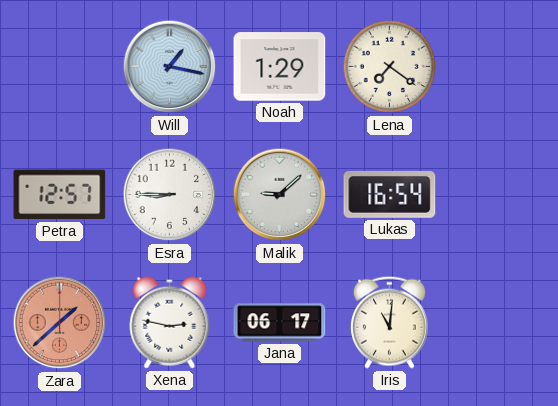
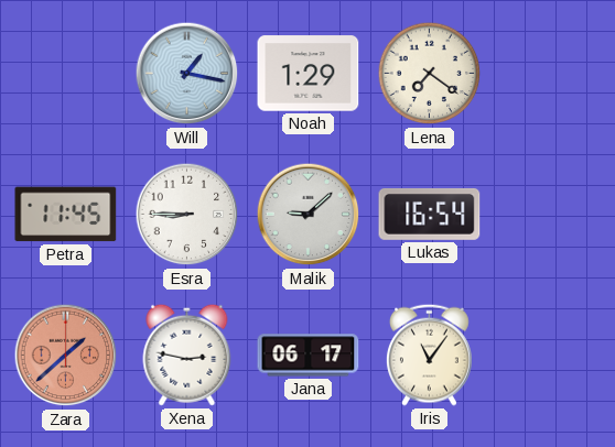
Petra: 12:57 -> 11:45
Iris: 11:01 -> 11:06
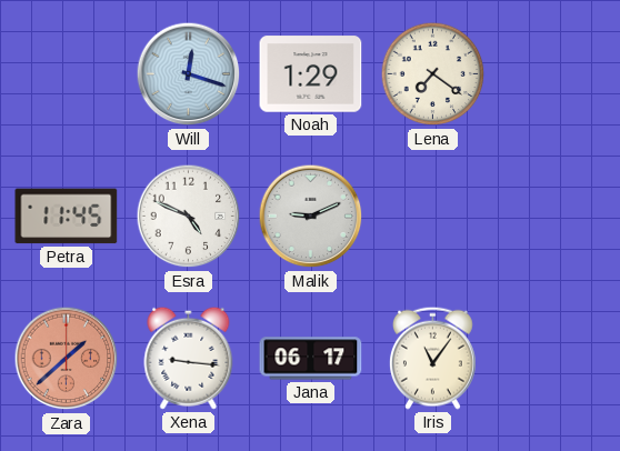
Will: 1:17 -> 12:18
Esra: 8:45 -> 4:49
Malik: 9:08 -> 9:11
Lukas: 16:54 -> none
Xena: 2:47 -> 9:16
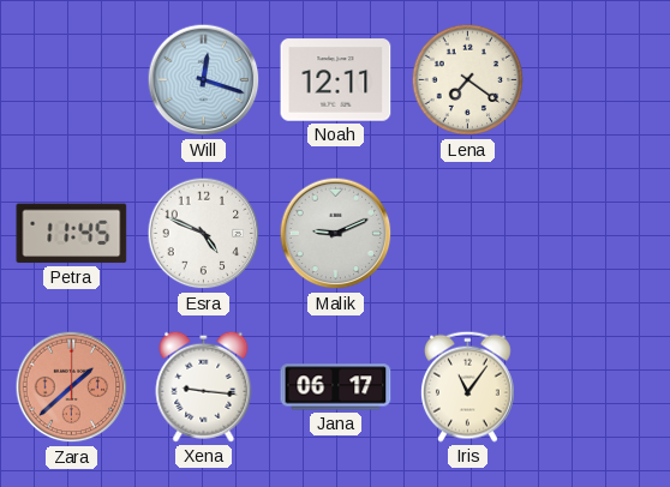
Noah: 1:29 -> 12:11
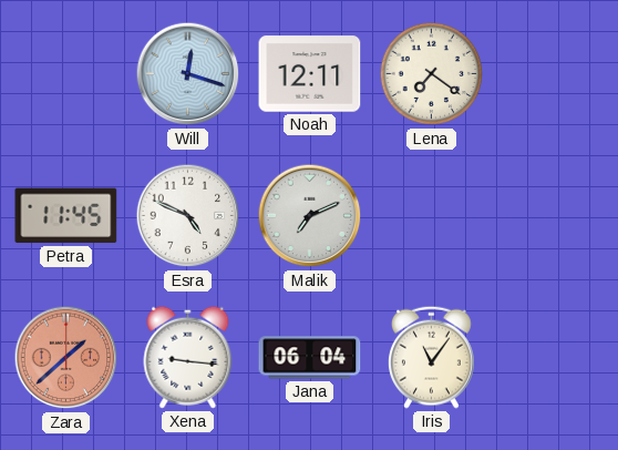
Malik: 9:11 -> 7:11
Jana: 06:17 -> 06:04
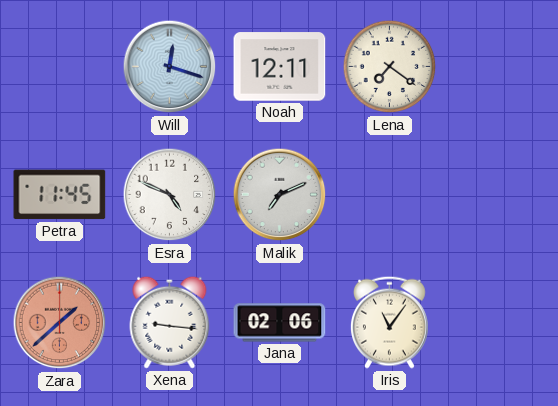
Jana: 06:04 -> 02:06
